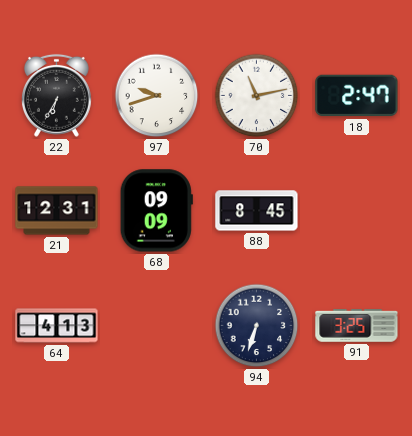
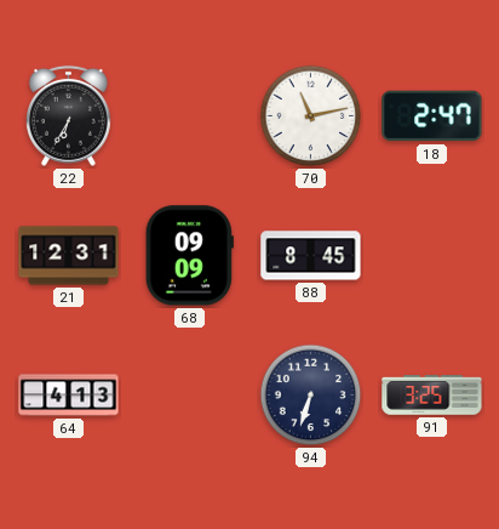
97: 9:42 -> none
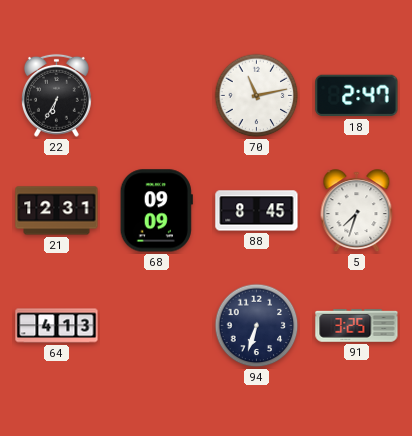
5: none -> 7:33
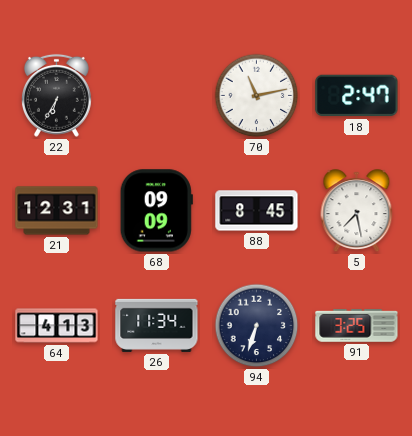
5: 7:33 -> 7:28
26: none -> 11:34
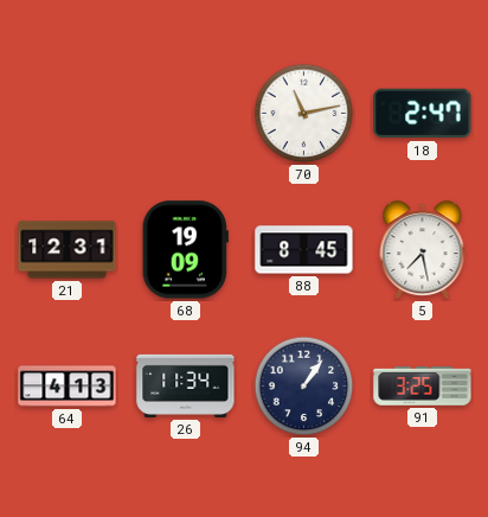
22: 6:35 -> none
68: 09:09 -> 19:09
94: 6:33 -> 1:06
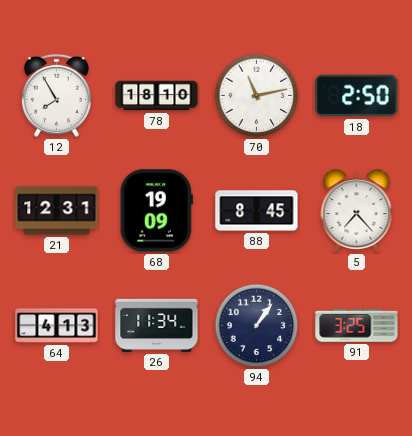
12: none -> 7:55
78: none -> 18:10
18: 2:47 -> 2:50
5: 7:28 -> 7:23
